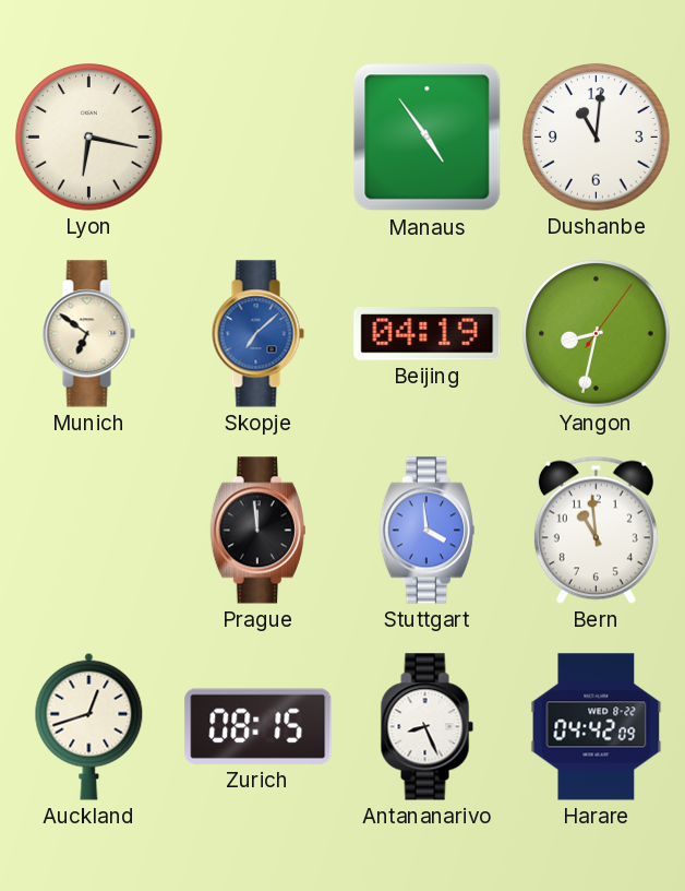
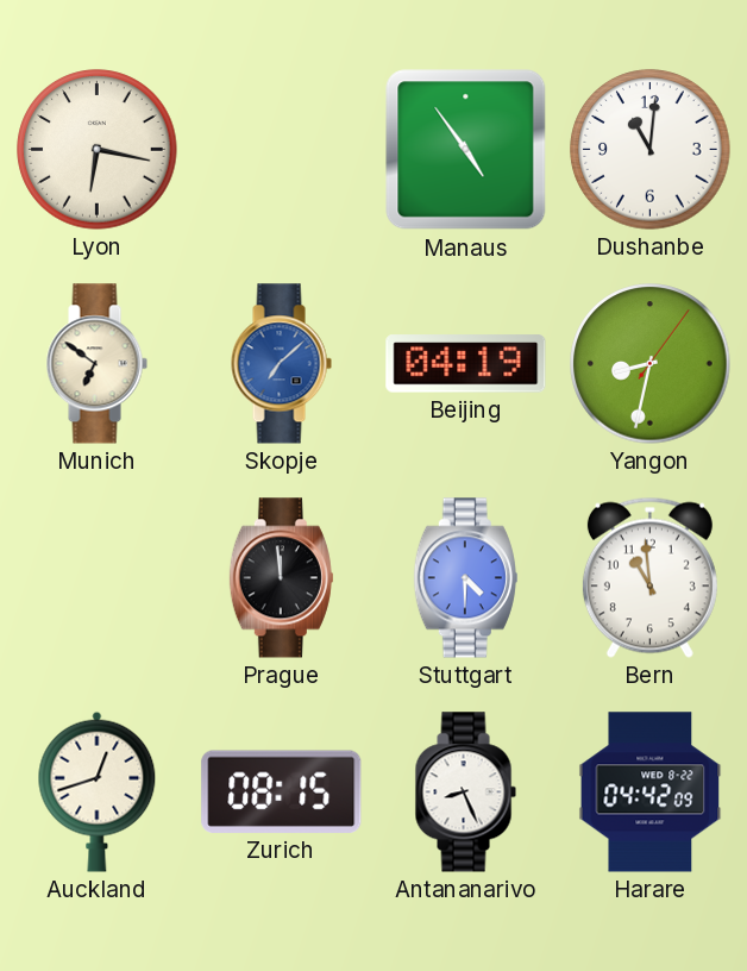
Stuttgart: 3:59 -> 4:30
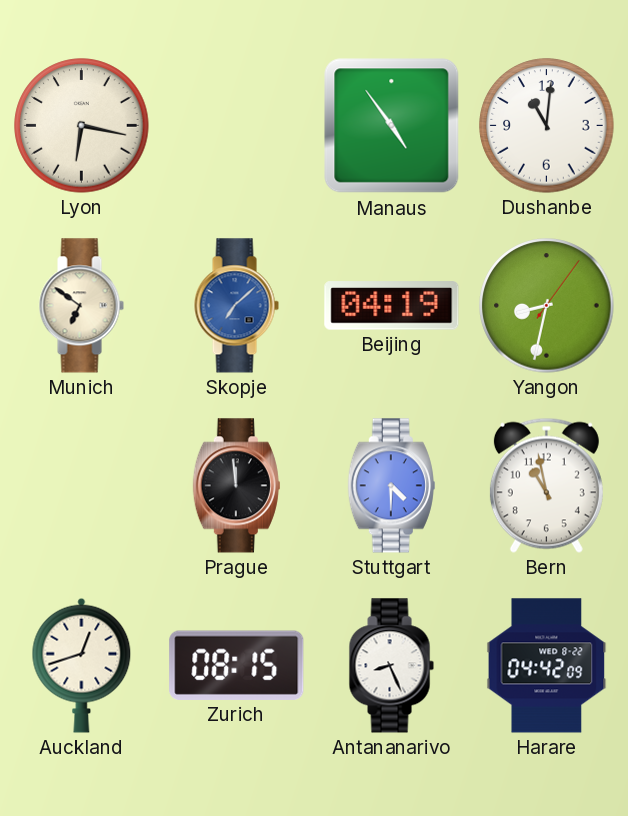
Bern: 10:59 -> 10:58
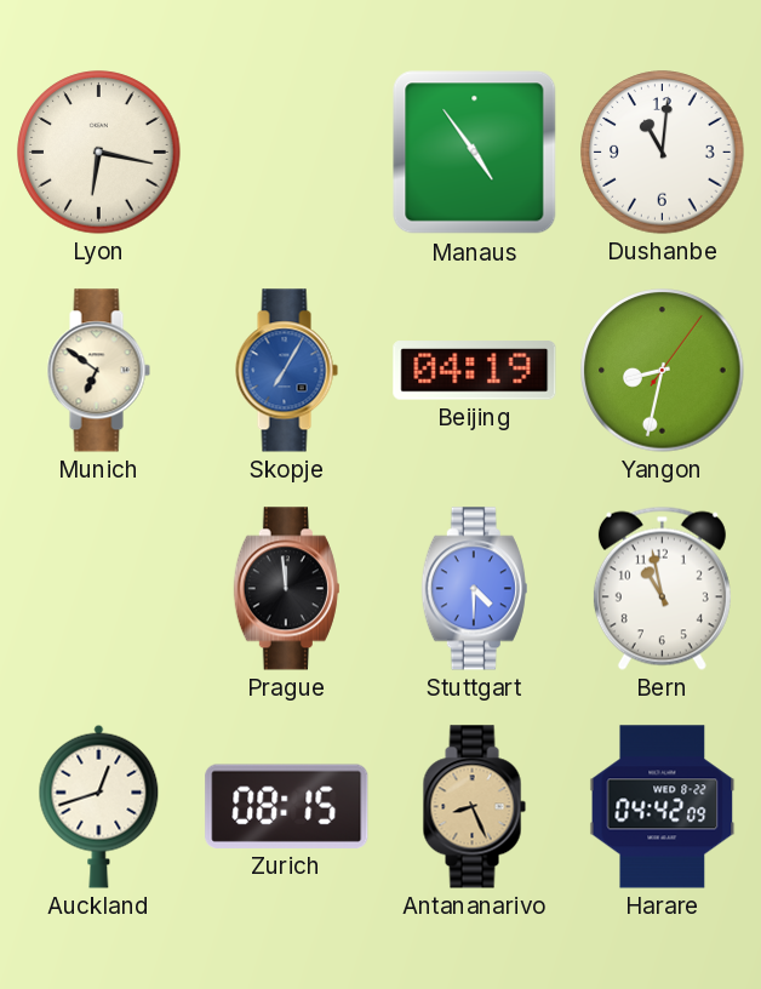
Skopje: 7:08 -> 7:05
Antananarivo dial: white -> champagne
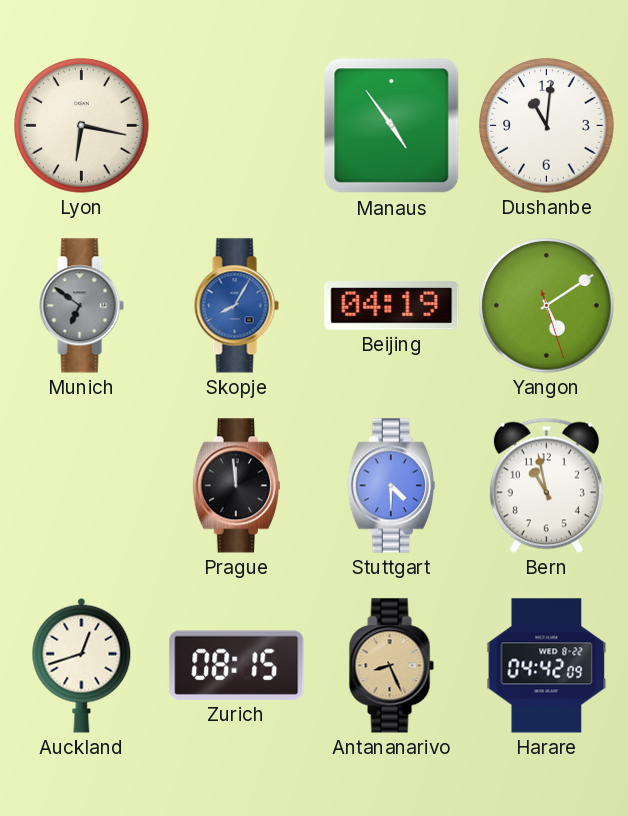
Munich dial: cream -> grey
Skopje: 7:05 -> 8:05
Yangon: 8:32 -> 5:09
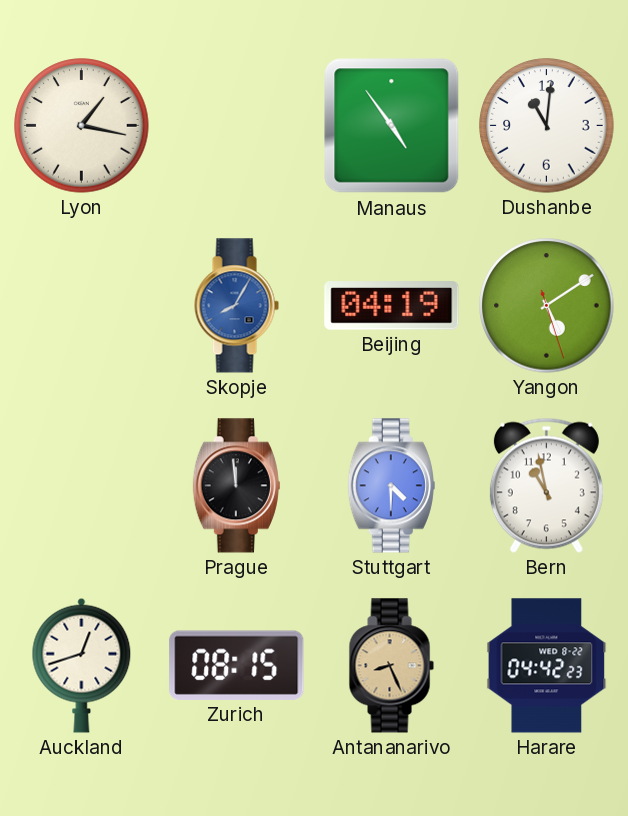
Lyon: 6:17 -> 1:17
Munich: 6:51 -> none
Harare: 04:42:09 -> 04:42:23
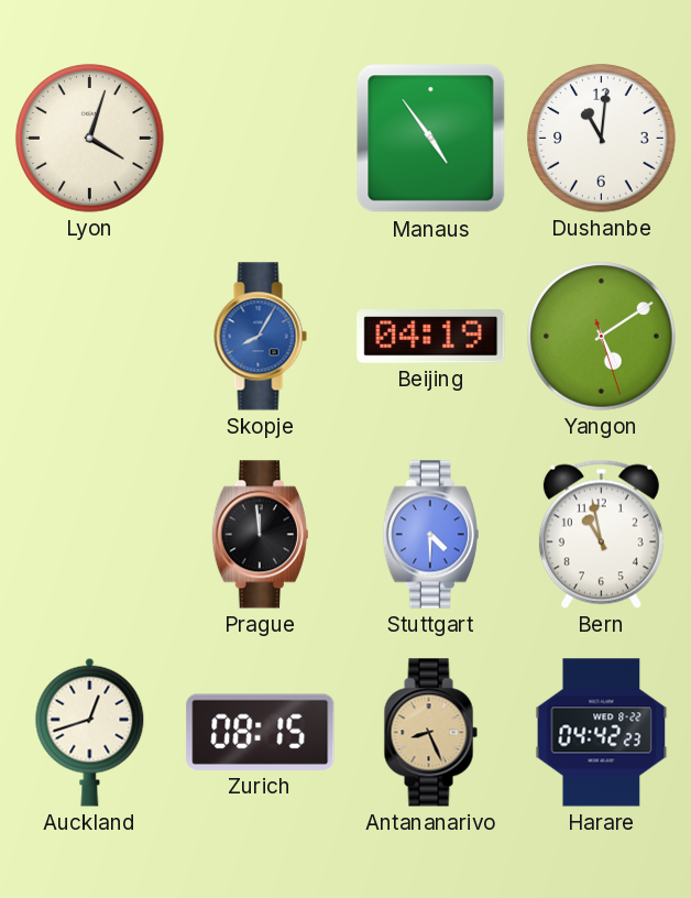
Lyon: 1:17 -> 4:03
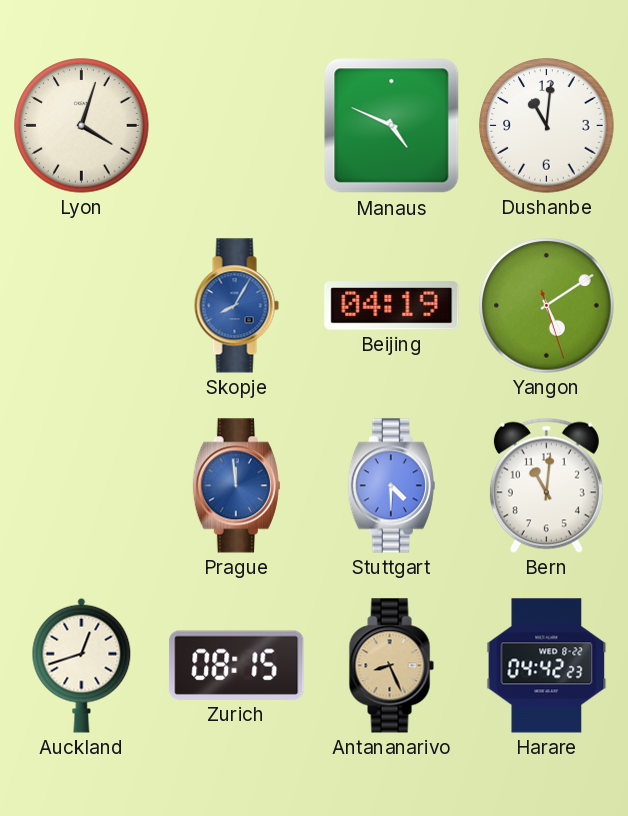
Manaus: 4:54 -> 4:49
Prague dial: black -> blue
Bern: 10:58 -> 11:01
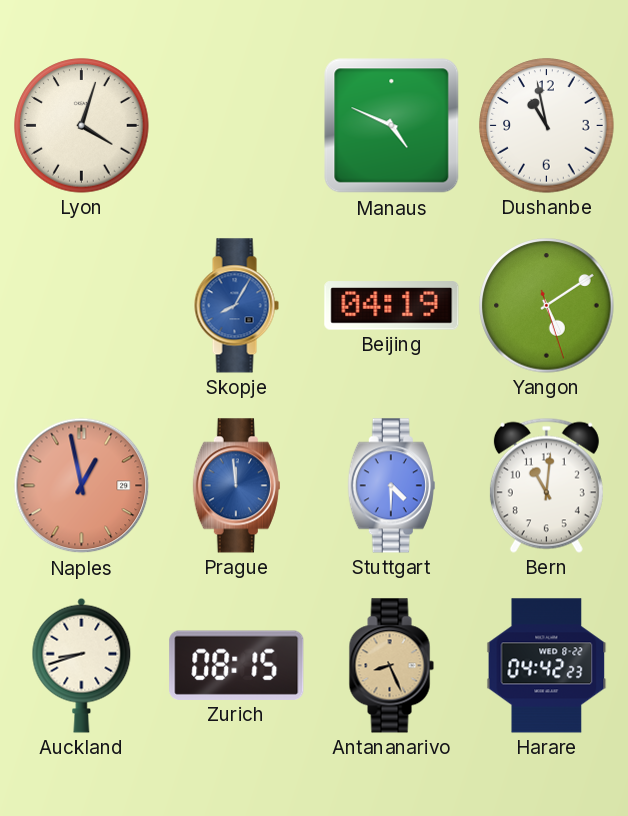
Dushanbe: 11:01 -> 10:58
Naples: none -> 12:58
Auckland: 12:42 -> 8:42
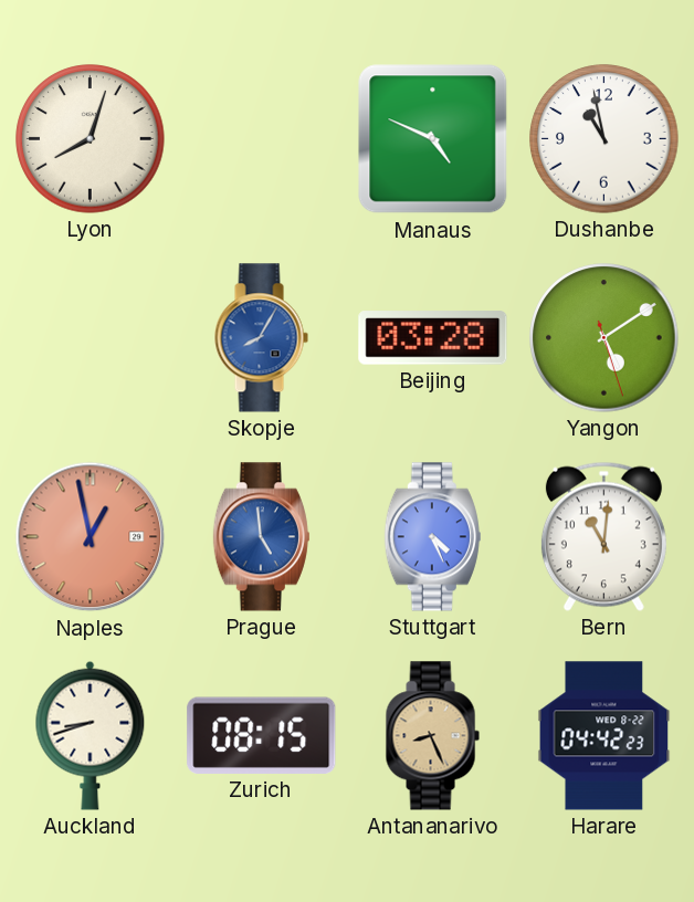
Lyon: 4:03 -> 8:03
Beijing: 04:19 -> 03:28
Prague: 11:59 -> 4:59
Stuttgart: 4:30 -> 4:26
